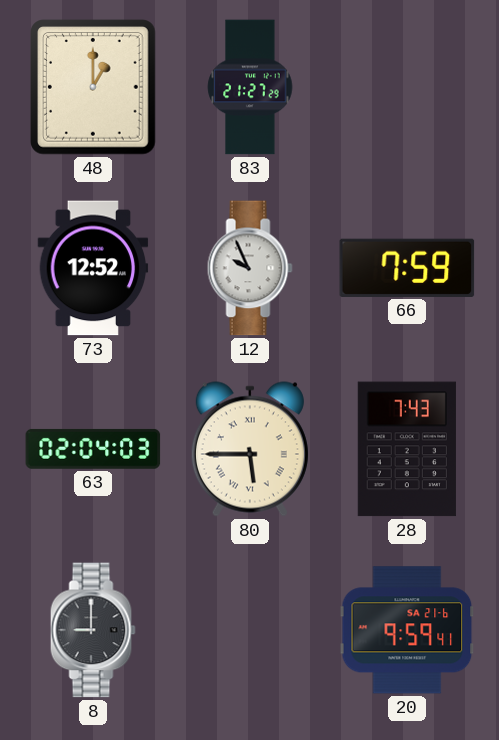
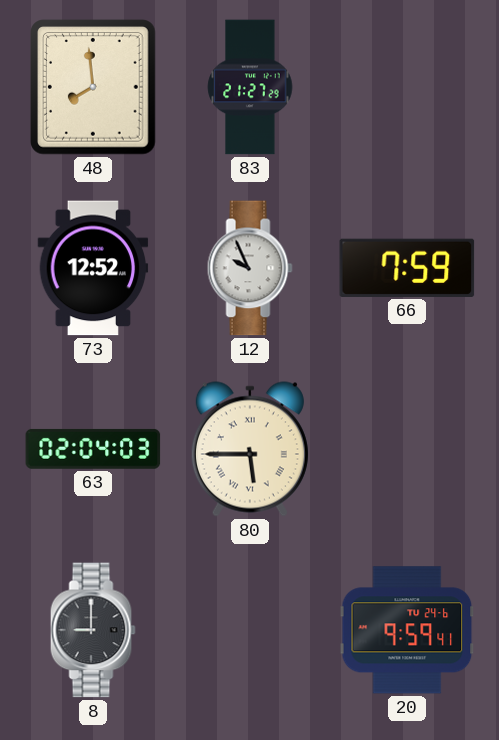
48: 1:00 -> 7:59
28: 7:43 -> none
20 date: SA 21-6 -> TU 24-6
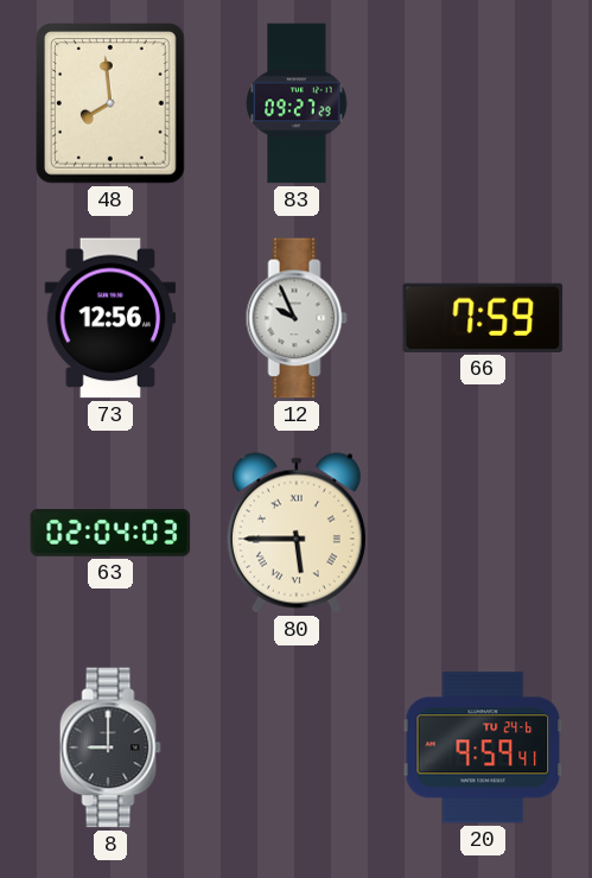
83: 21:27 -> 09:27
73: 12:52 -> 12:56
